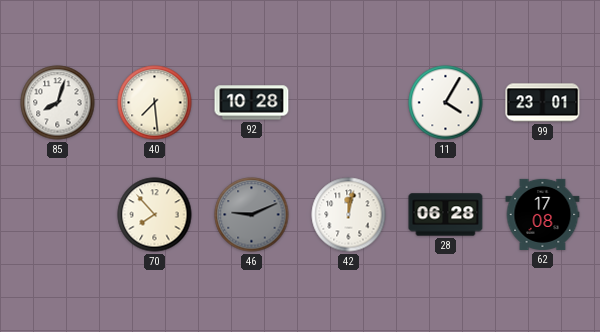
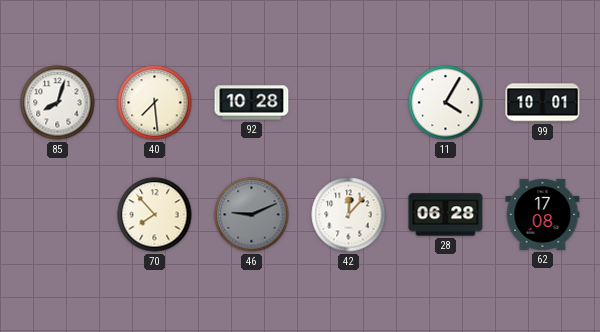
99: 23:01 -> 10:01
42: 12:02 -> 12:07
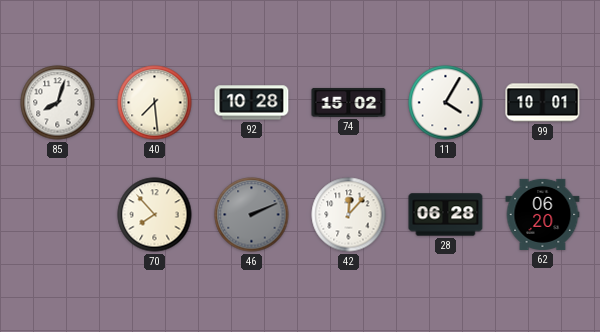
74: none -> 15:02
46: 9:11 -> 2:11
62: 17:08 -> 06:20
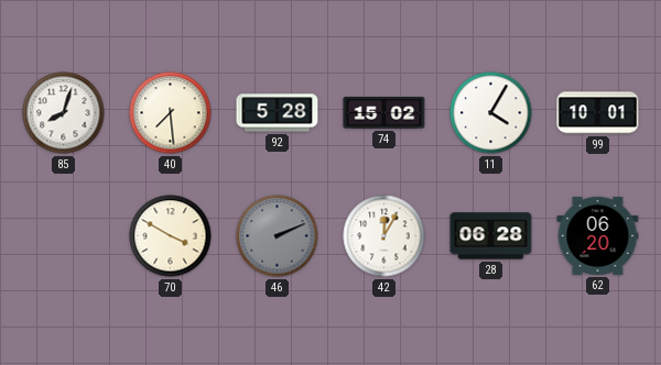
92: 10:28 -> 5:28
70: 7:53 -> 3:50
42: 12:07 -> 12:05
